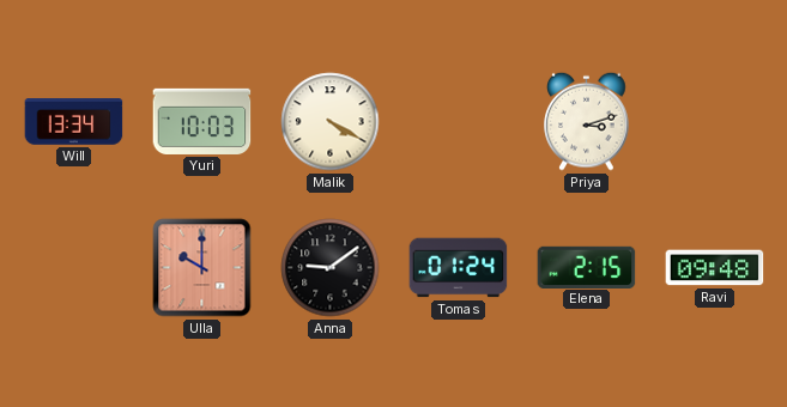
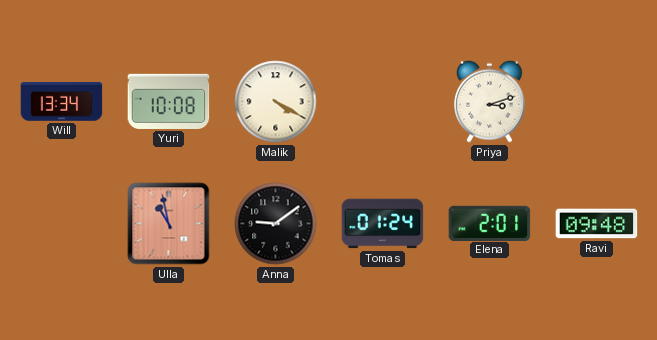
Yuri: 10:03 -> 10:08
Ulla: 10:00 -> 10:58
Elena: 2:15 -> 2:01
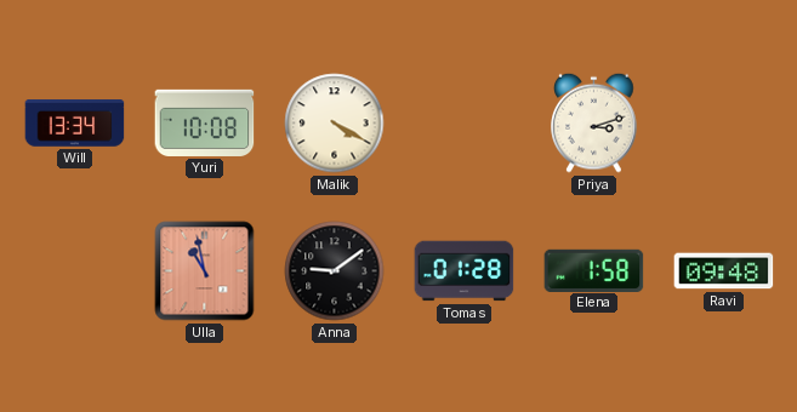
Tomas: 01:24 -> 01:28
Elena: 2:01 -> 1:58
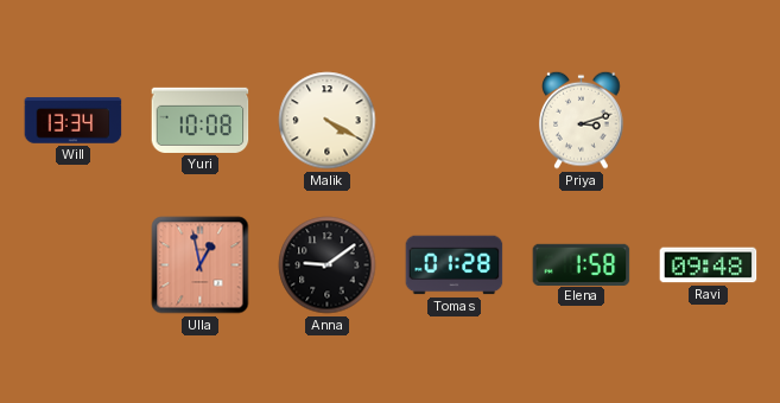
Ulla: 10:58 -> 12:58
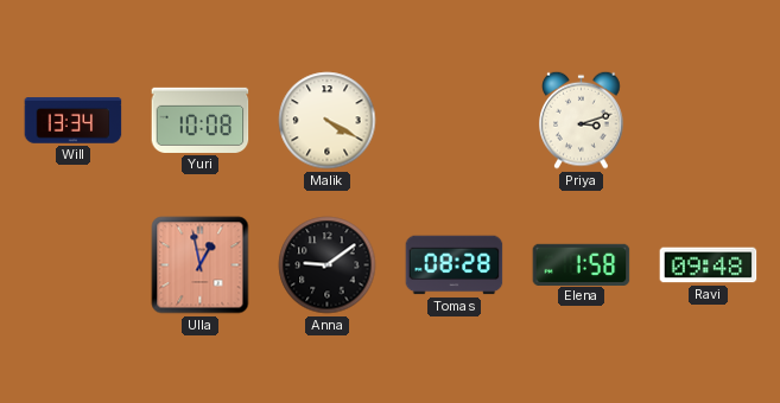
Tomas: 01:28 -> 08:28
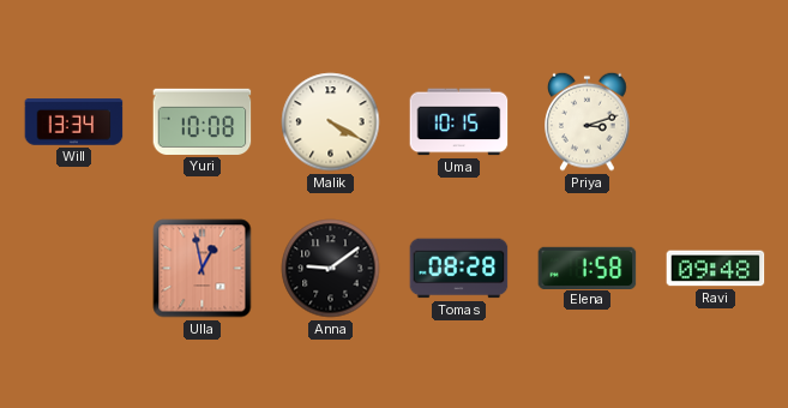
Uma: none -> 10:15
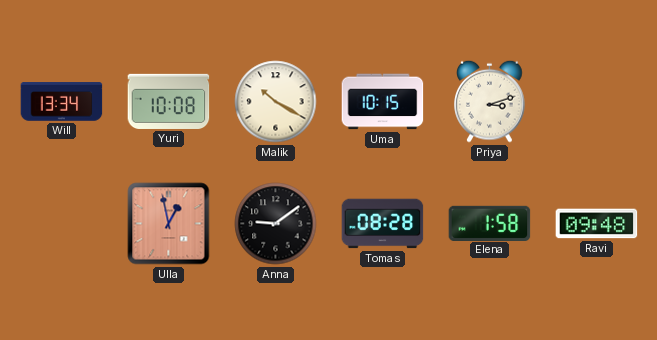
Malik: 4:20 -> 10:20
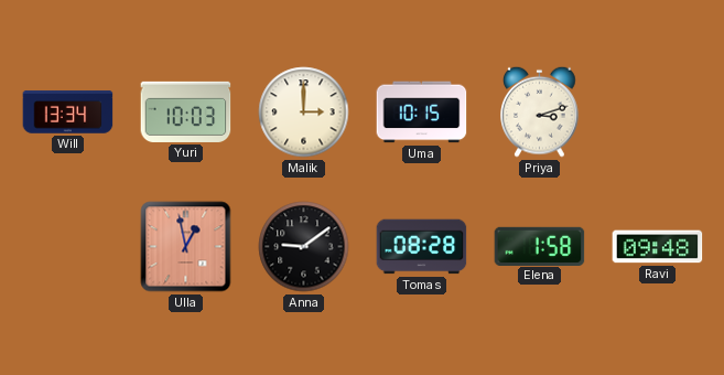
Yuri: 10:08 -> 10:03
Malik: 10:20 -> 3:00
